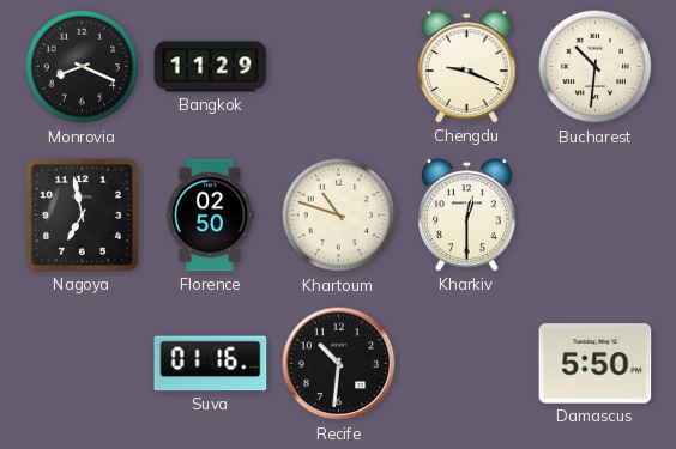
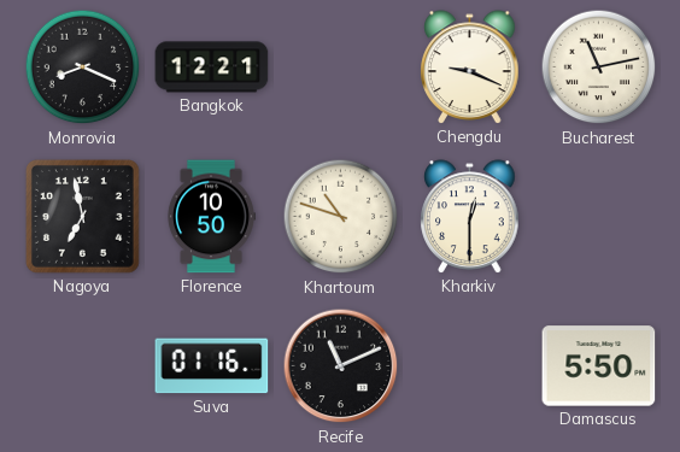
Bangkok: 11:29 -> 12:21
Bucharest: 10:31 -> 11:13
Florence: 02:50 -> 10:50
Recife: 10:31 -> 11:11
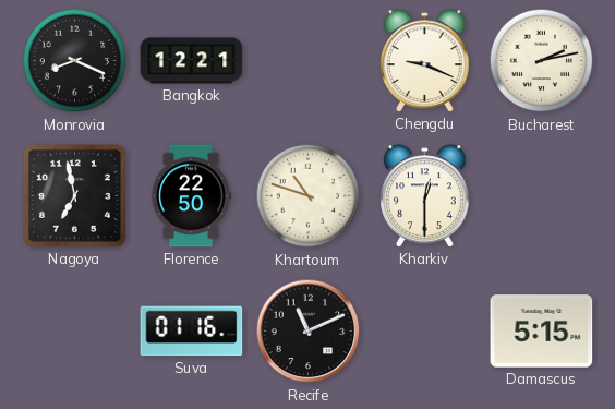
Bucharest: 11:13 -> 2:13
Florence: 10:50 -> 22:50
Damascus: 5:50 -> 5:15
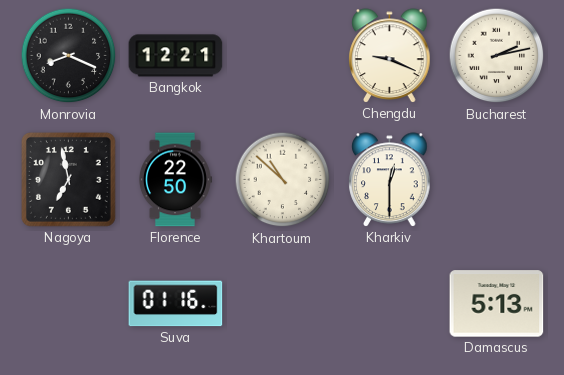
Khartoum: 10:48 -> 10:52
Recife: 11:11 -> none
Damascus: 5:15 -> 5:13
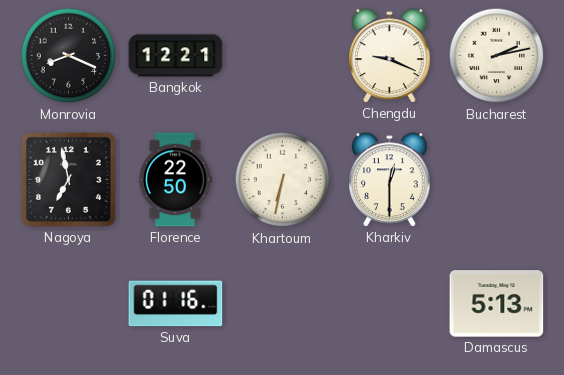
Khartoum: 10:52 -> 6:32
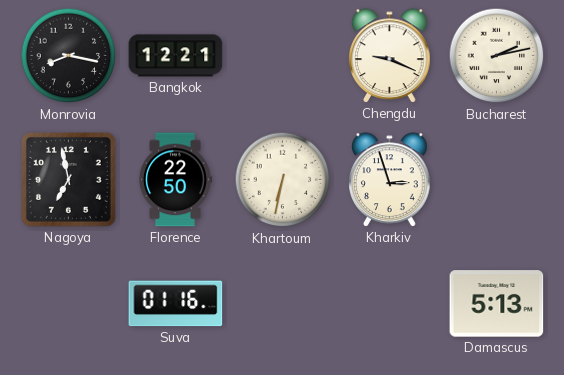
Monrovia: 8:19 -> 8:17
Kharkiv: 12:30 -> 2:57
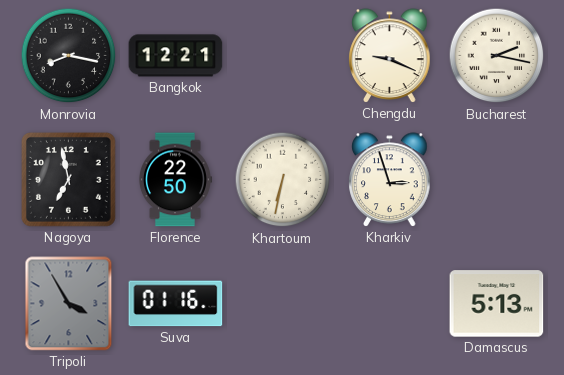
Bucharest: 2:13 -> 2:17
Tripoli: none -> 3:55
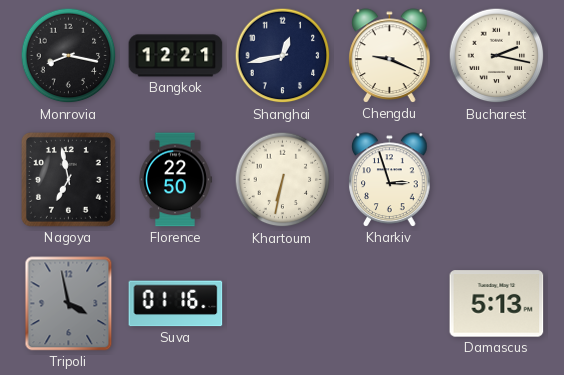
Shanghai: none -> 12:43
Tripoli: 3:55 -> 3:58
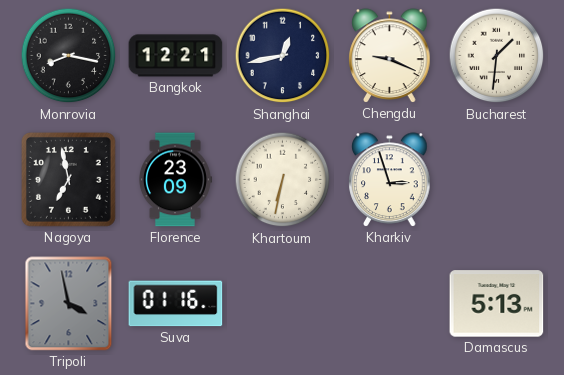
Bucharest: 2:17 -> 1:31
Florence: 22:50 -> 23:09
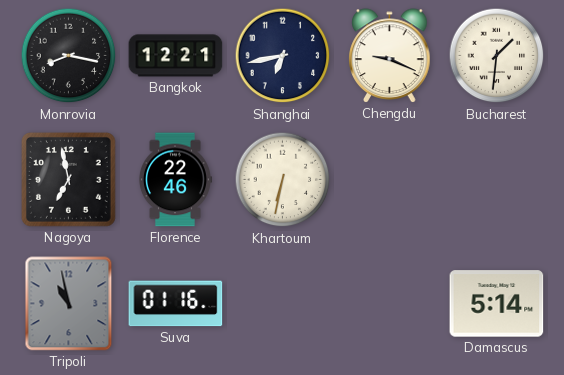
Shanghai: 12:43 -> 6:43
Florence: 23:09 -> 22:46
Kharkiv: 2:57 -> none
Tripoli: 3:58 -> 10:58
Damascus: 5:13 -> 5:14
